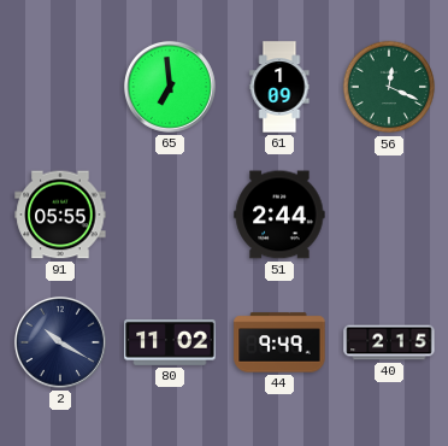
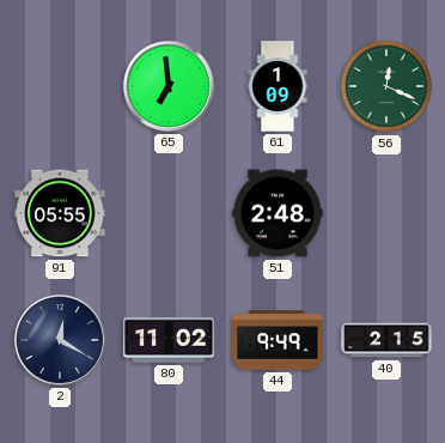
51: 2:44 -> 2:48
2: 10:20 -> 12:20
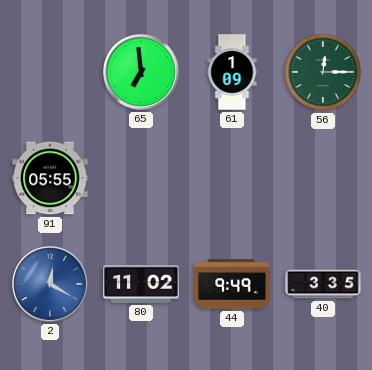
56: 12:19 -> 12:15
51: 2:48 -> none
2 dial: navy -> blue
40: 2:15 -> 3:35
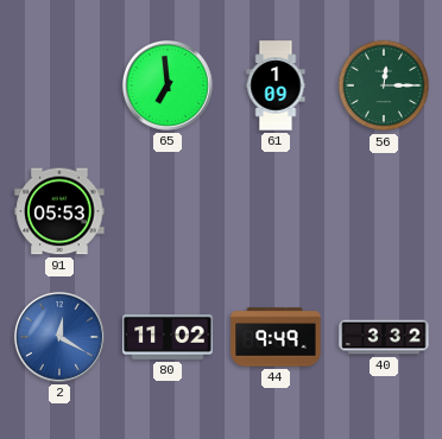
91: 05:55 -> 05:53
40: 3:35 -> 3:32
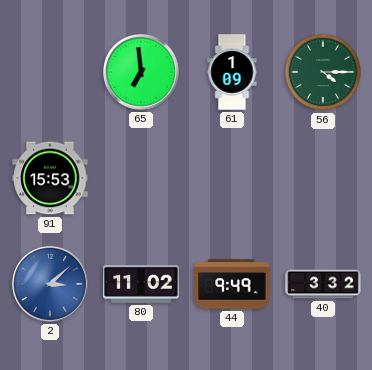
56: 12:15 -> 4:15
91: 05:53 -> 15:53
2: 12:20 -> 3:08
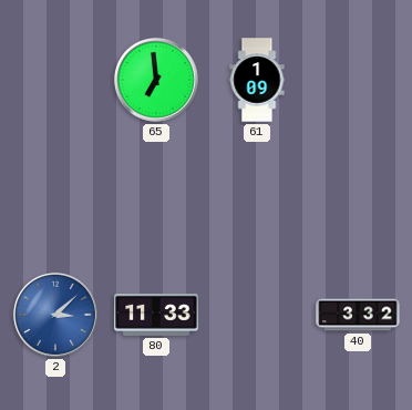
56: 4:15 -> none
91: 15:53 -> none
80: 11:02 -> 11:33
44: 9:49 -> none
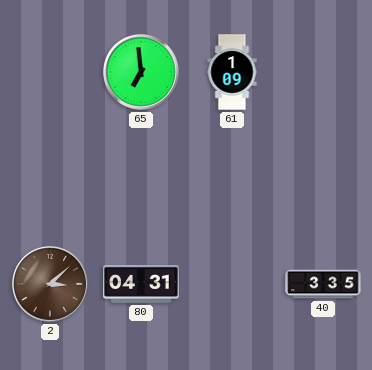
2 dial: blue -> brown
80: 11:33 -> 04:31
40: 3:32 -> 3:35
